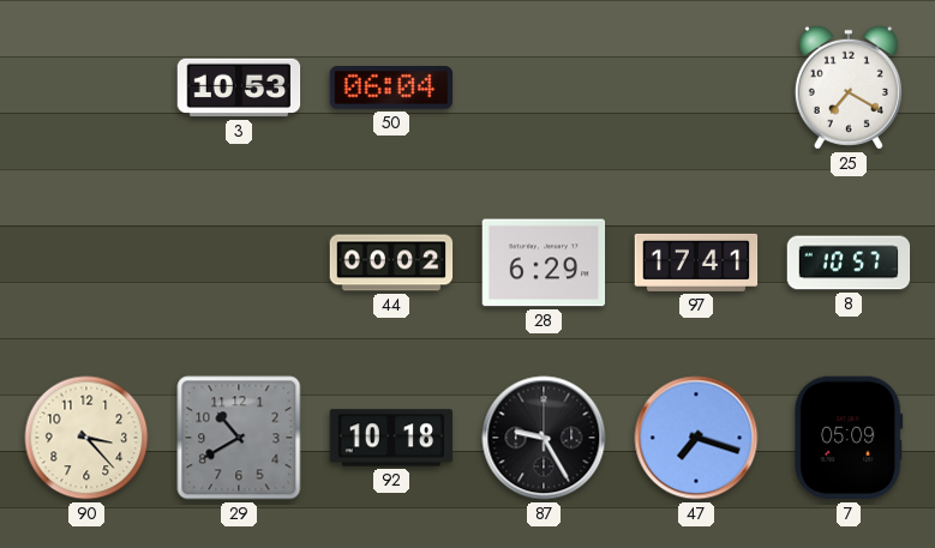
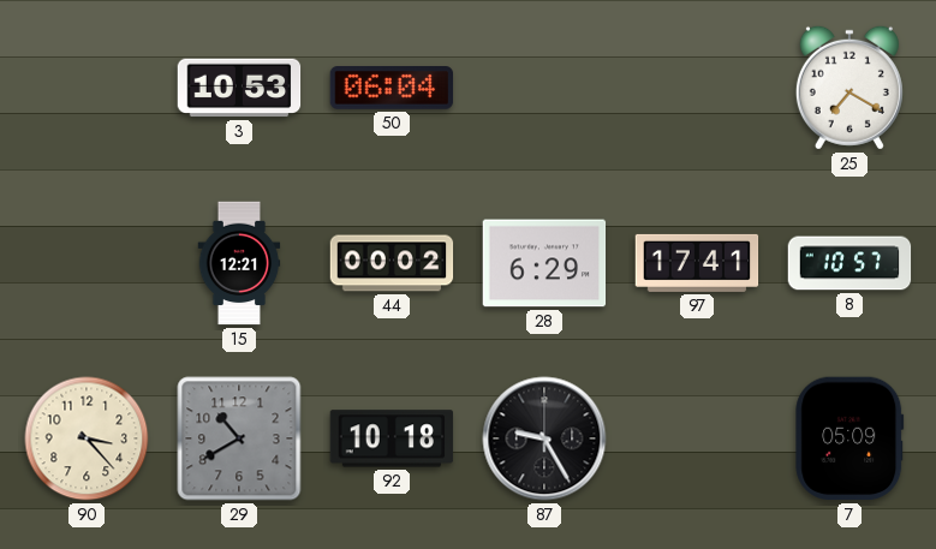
15: none -> 12:21
47: 7:18 -> none
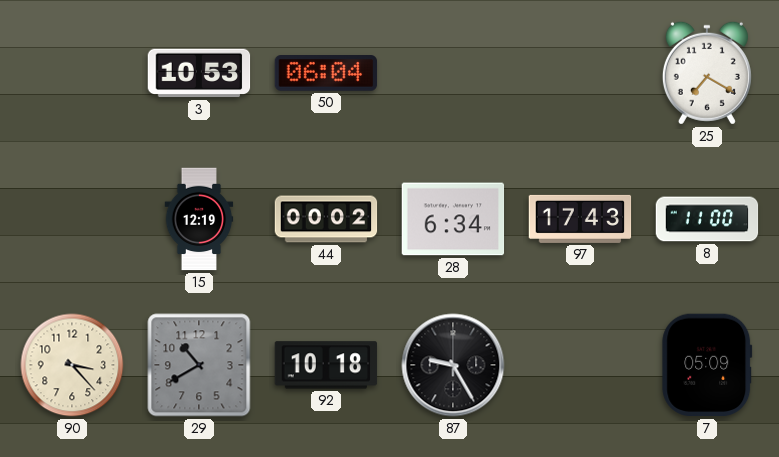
15: 12:21 -> 12:19
28: 6:29 -> 6:34
97: 17:41 -> 17:43
8: 10:57 -> 11:00
